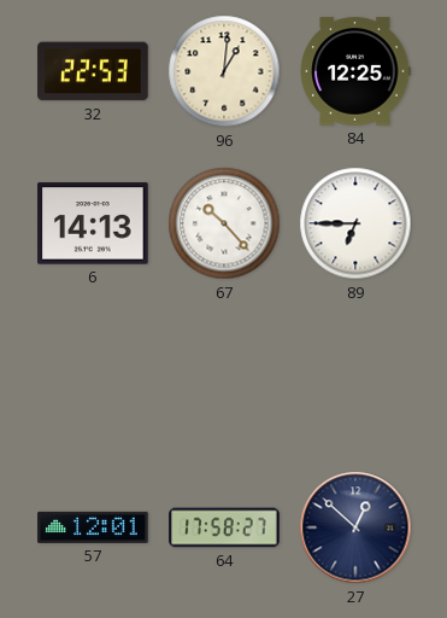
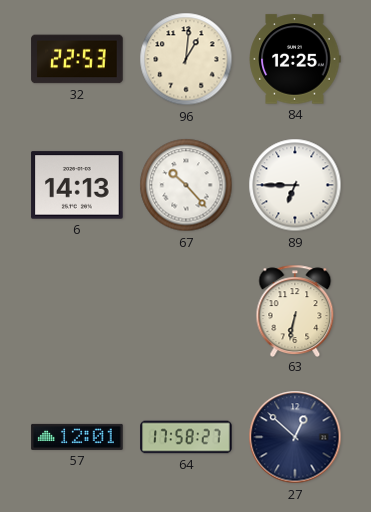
63: none -> 6:32
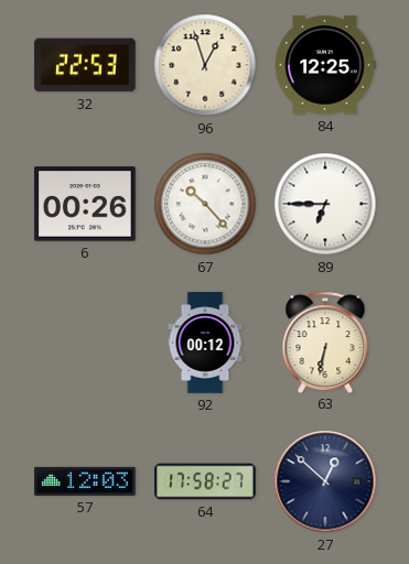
96: 1:01 -> 12:57
6: 14:13 -> 00:26
92: none -> 00:12
57: 12:01 -> 12:03
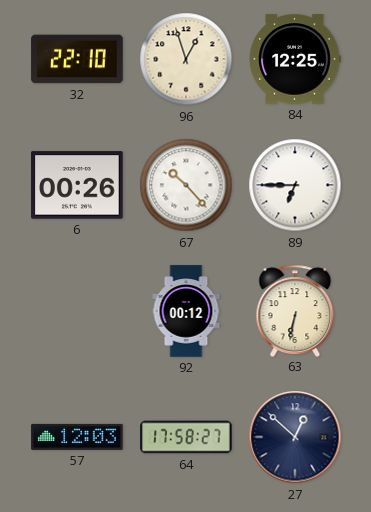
32: 22:53 -> 22:10
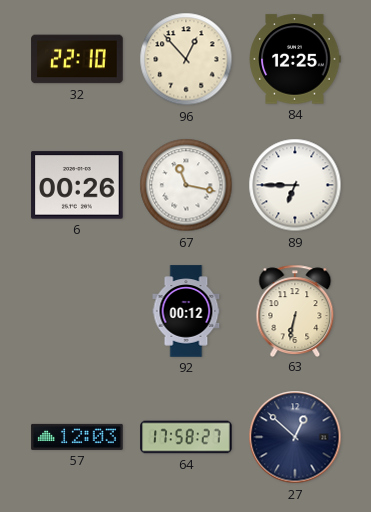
96: 12:57 -> 12:53
67: 10:23 -> 11:17
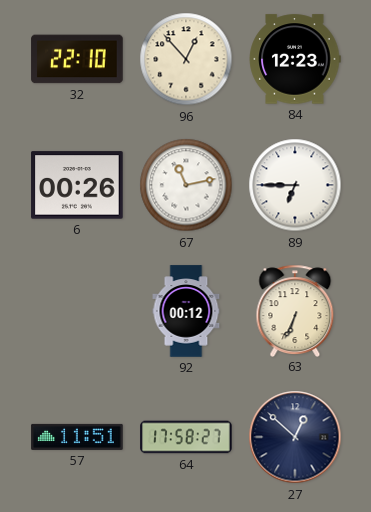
84: 12:25 -> 12:23
67: 11:17 -> 11:13
63: 6:32 -> 6:34
57: 12:03 -> 11:51
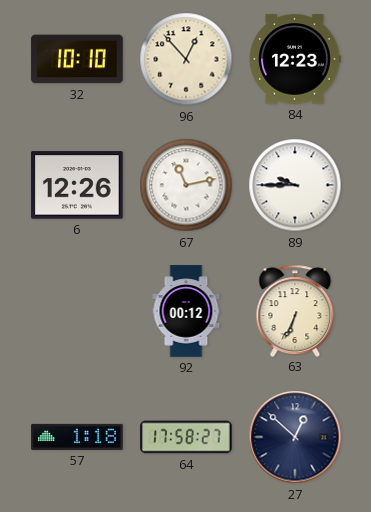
32: 22:10 -> 10:10
6: 00:26 -> 12:26
89: 6:45 -> 9:45
57: 11:51 -> 1:18
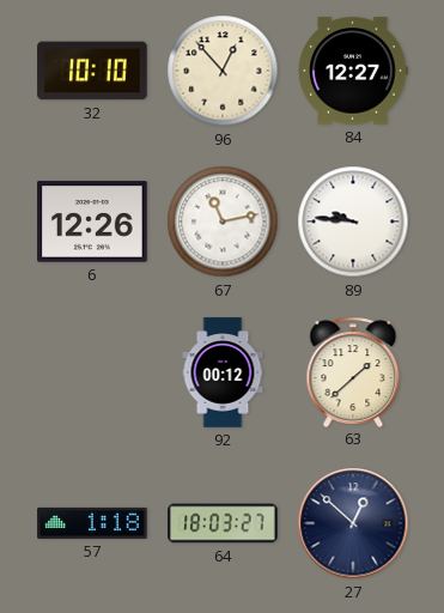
84: 12:23 -> 12:27
89: 9:45 -> 9:46
63: 6:34 -> 1:38
64: 17:58 -> 18:03
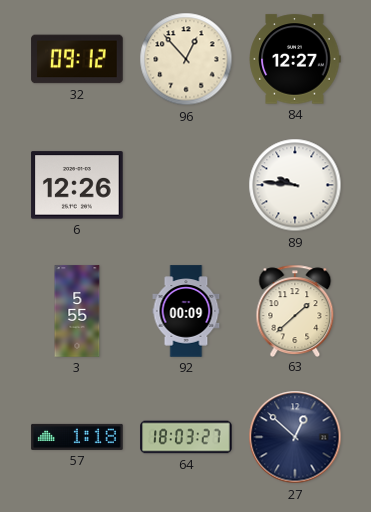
32: 10:10 -> 09:12
67: 11:13 -> none
3: none -> 5:55
92: 00:12 -> 00:09
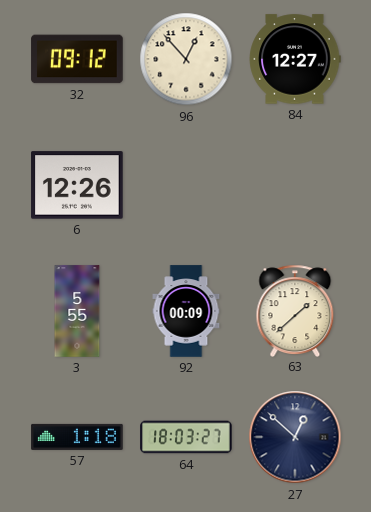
89: 9:46 -> none
